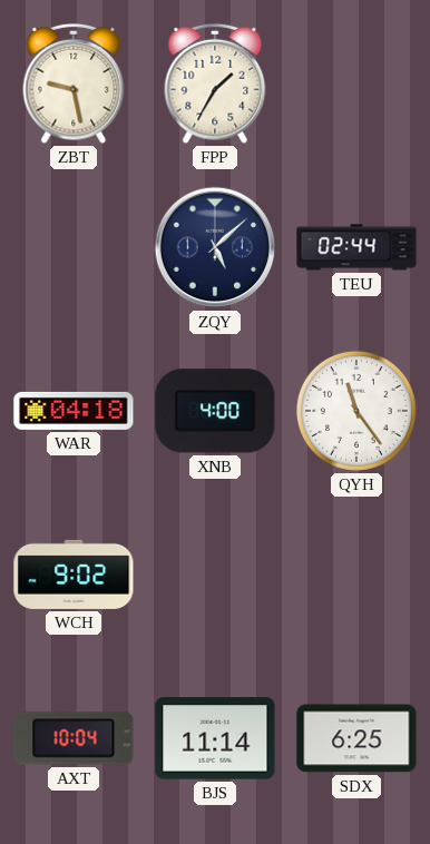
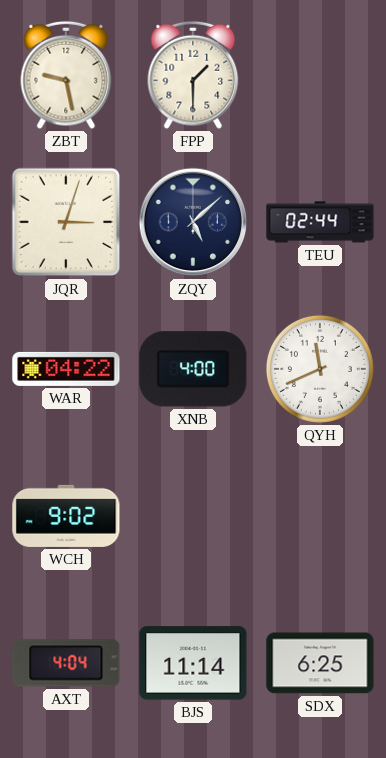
FPP: 1:35 -> 1:30
JQR: none -> 3:03
WAR: 04:18 -> 04:22
QYH: 11:24 -> 11:41
AXT: 10:04 -> 4:04
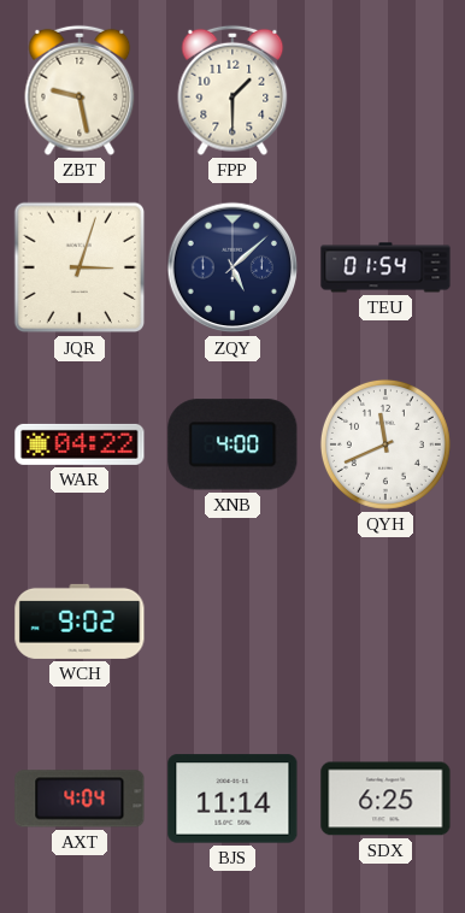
TEU: 02:44 -> 01:54
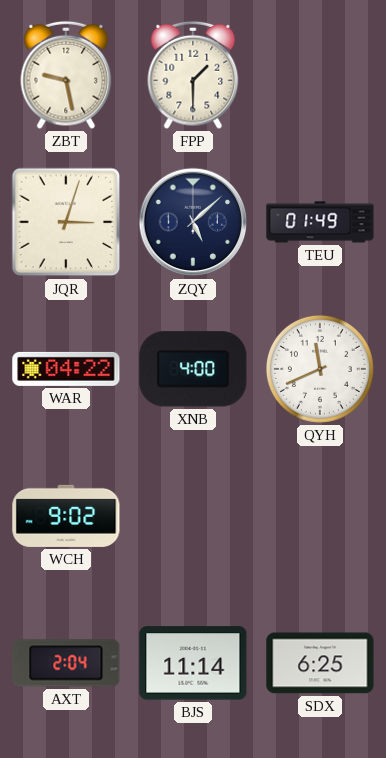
TEU: 01:54 -> 01:49
AXT: 4:04 -> 2:04
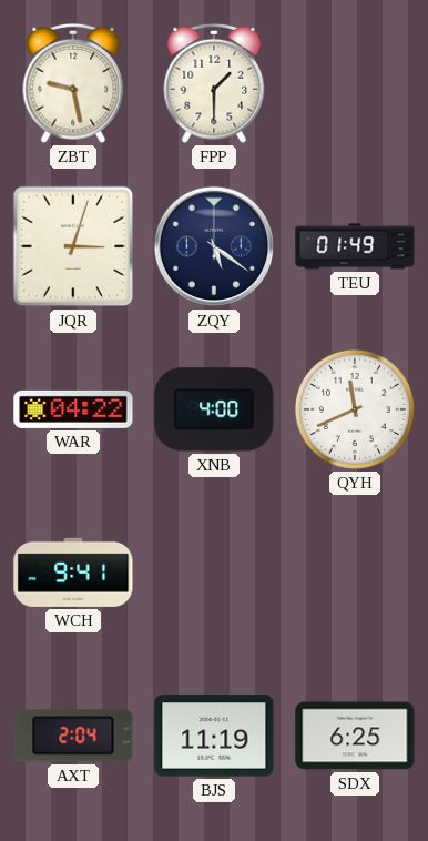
ZQY: 5:08 -> 5:21
WCH: 9:02 -> 9:41
BJS: 11:14 -> 11:19
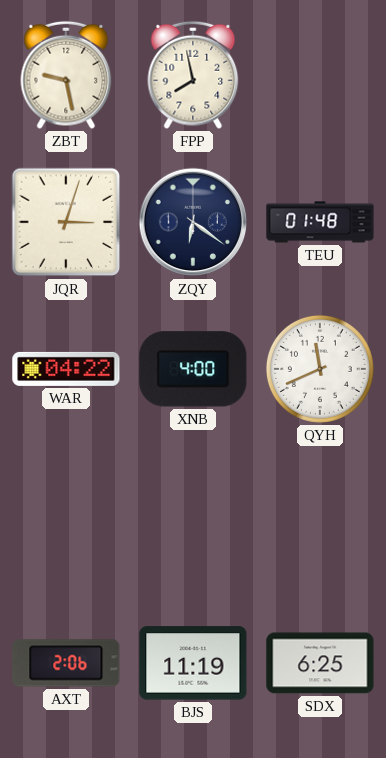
FPP: 1:30 -> 7:58
ZQY: 5:21 -> 6:21
TEU: 01:49 -> 01:48
WCH: 9:41 -> none
AXT: 2:04 -> 2:06
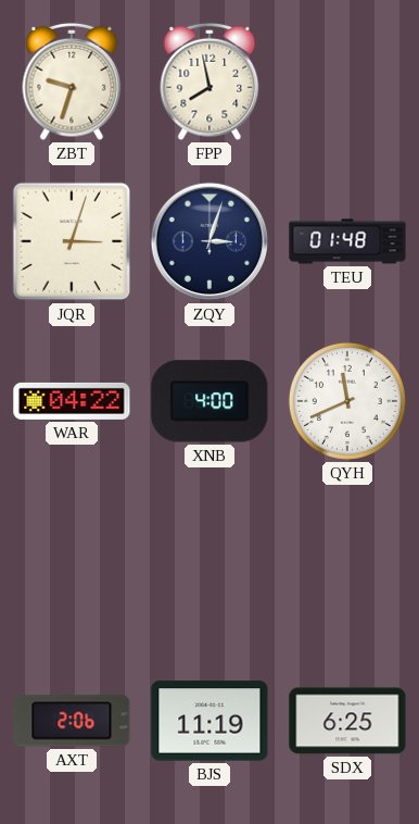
ZBT: 9:28 -> 9:33
ZQY: 6:21 -> 3:03
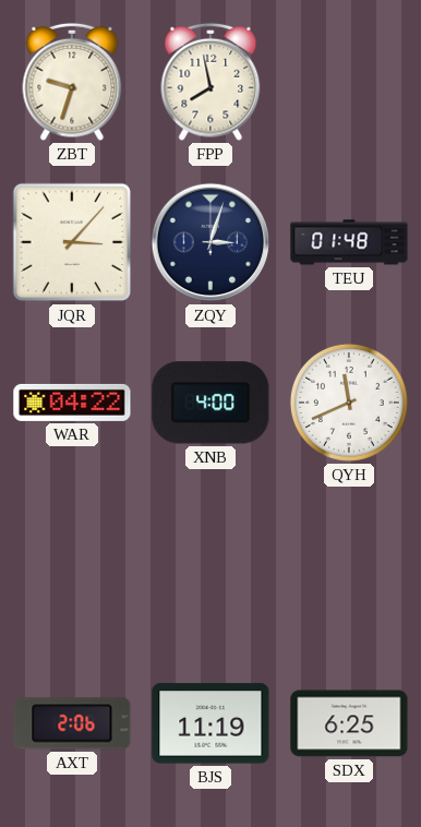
JQR: 3:03 -> 3:07
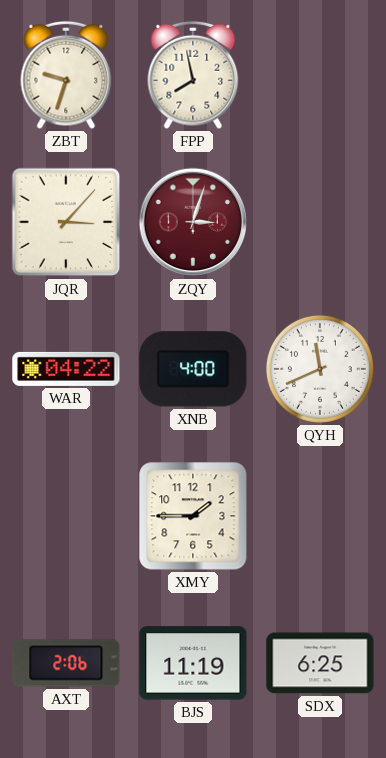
ZQY dial: navy -> burgundy
TEU: 01:48 -> none
XMY: none -> 1:45
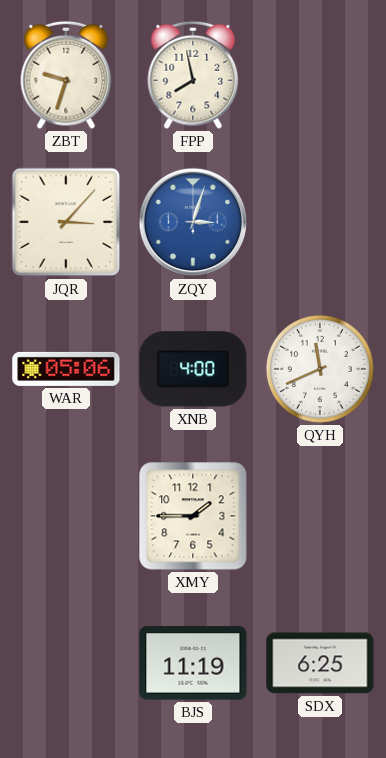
ZQY dial: burgundy -> blue
WAR: 04:22 -> 05:06
AXT: 2:06 -> none
